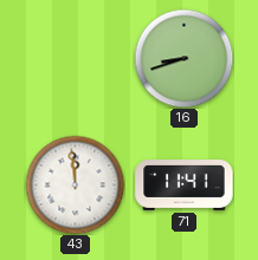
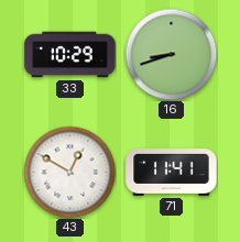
33: none -> 10:29
43: 11:59 -> 12:50
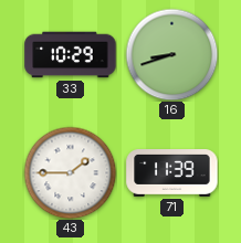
43: 12:50 -> 1:45
71: 11:41 -> 11:39
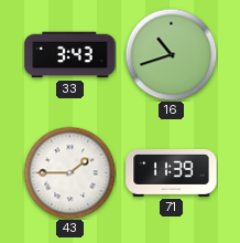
33: 10:29 -> 3:43
16: 8:42 -> 10:42
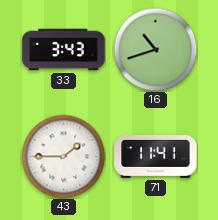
71: 11:39 -> 11:41
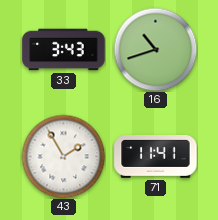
43: 1:45 -> 1:55
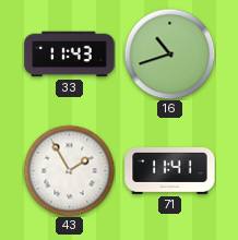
33: 3:43 -> 11:43
